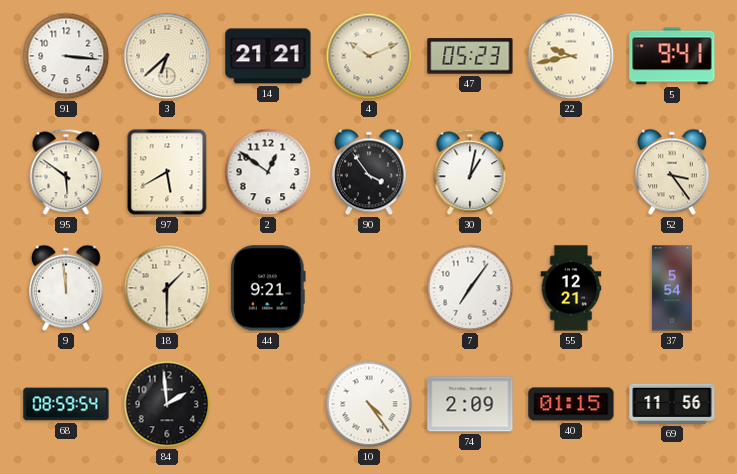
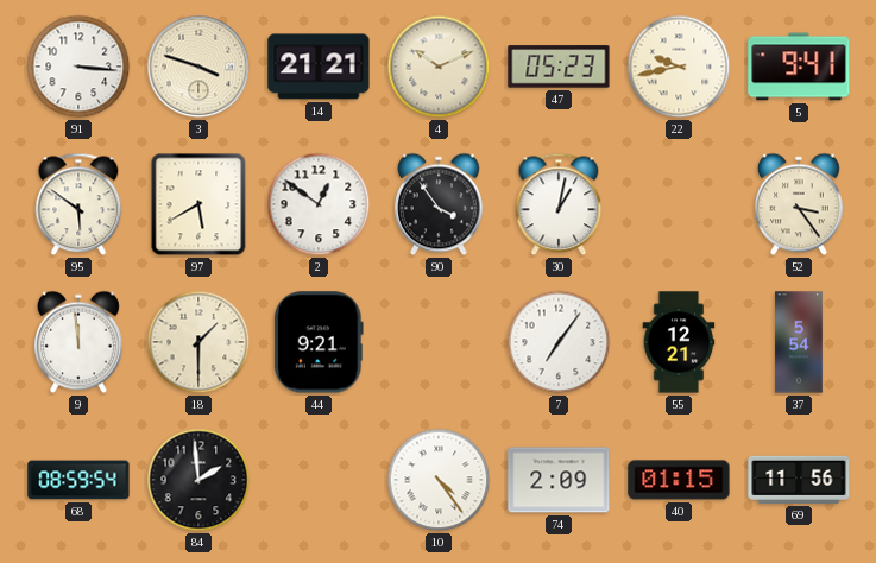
3: 6:38 -> 3:48
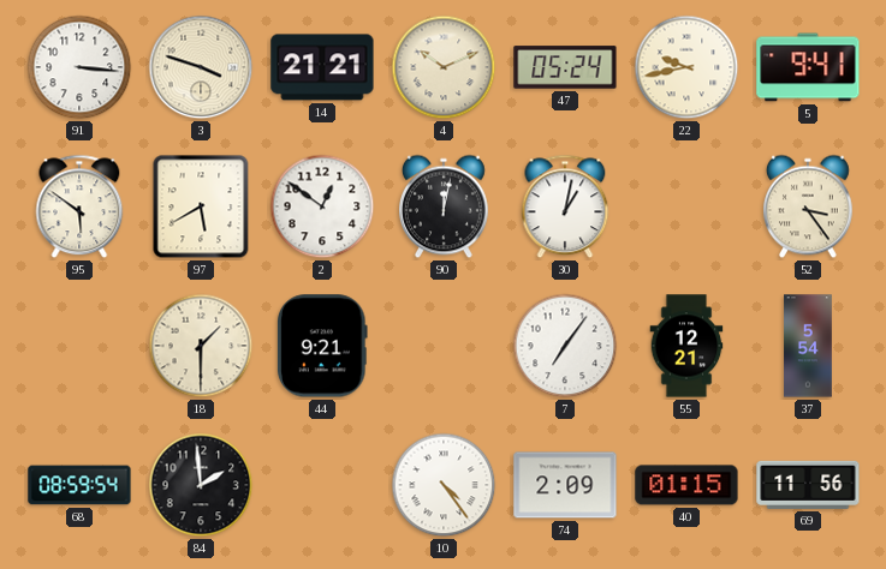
47: 05:23 -> 05:24
90: 3:54 -> 12:02
9: 11:59 -> none
